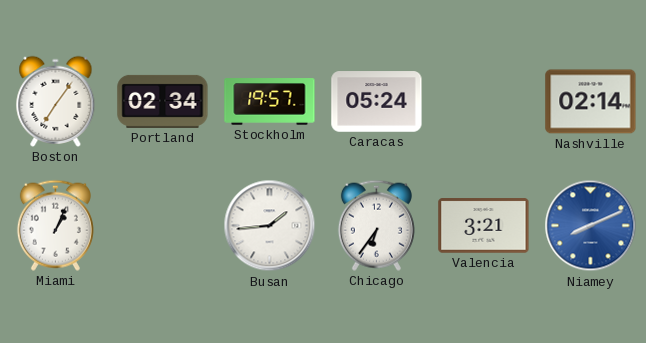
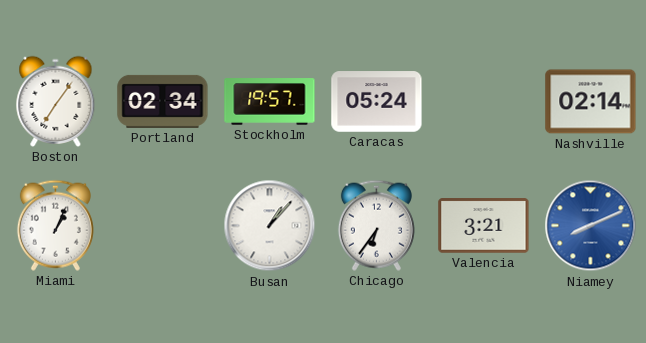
Busan: 1:44 -> 1:07
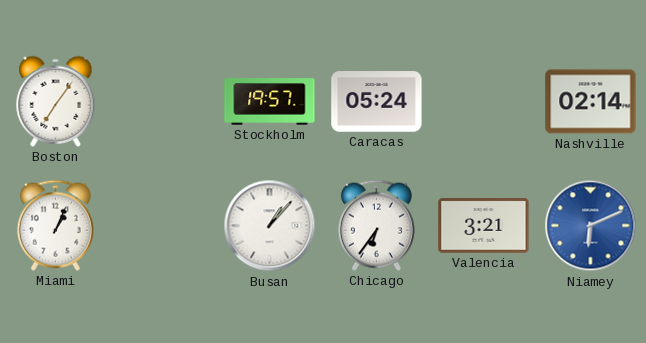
Portland: 02:34 -> none
Niamey: 8:11 -> 6:11
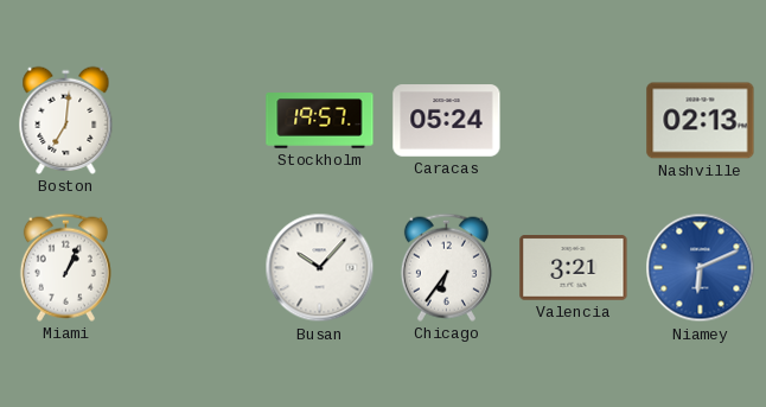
Boston: 7:06 -> 7:01
Nashville: 02:14 -> 02:13
Busan: 1:07 -> 10:07
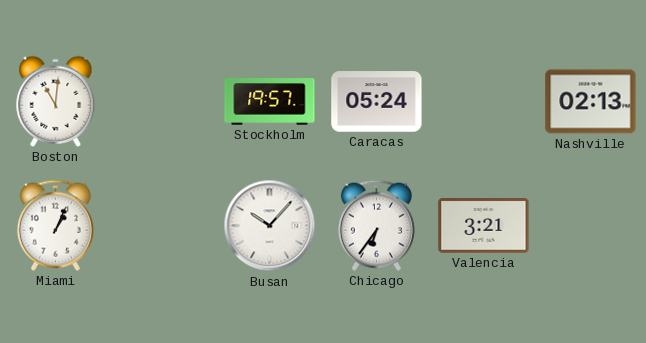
Boston: 7:01 -> 11:01
Niamey: 6:11 -> none
